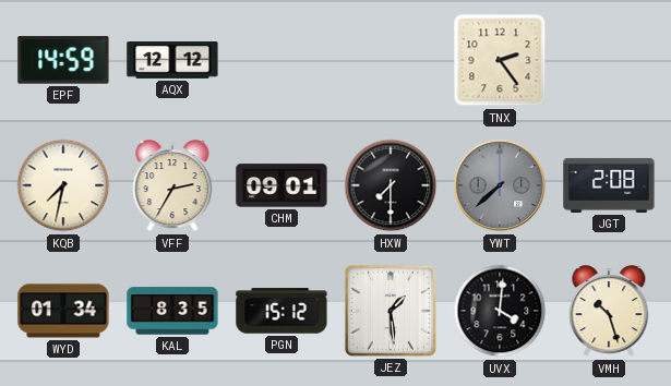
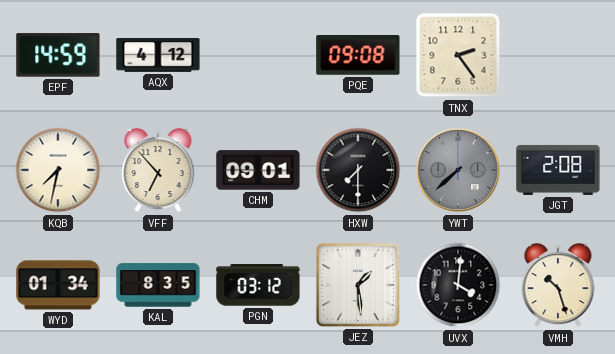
AQX: 12:12 -> 4:12
PQE: none -> 09:08
VFF: 2:35 -> 6:53
PGN: 15:12 -> 03:12
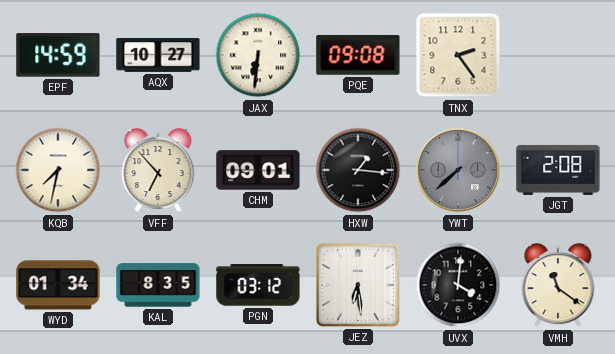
AQX: 4:12 -> 10:27
JAX: none -> 6:31
HXW: 7:30 -> 1:16
JEZ: 1:29 -> 6:29
VMH: 10:27 -> 11:21
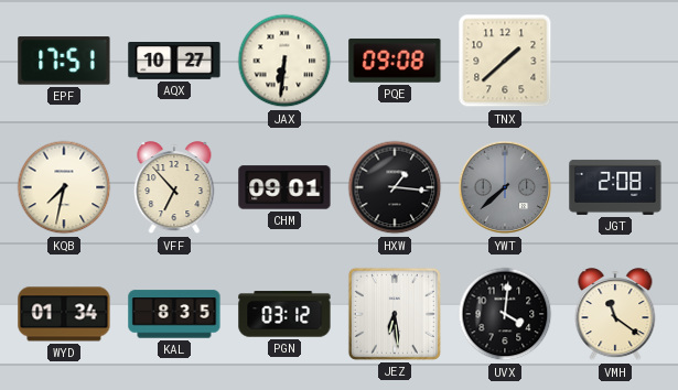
EPF: 14:59 -> 17:51
TNX: 2:24 -> 1:38
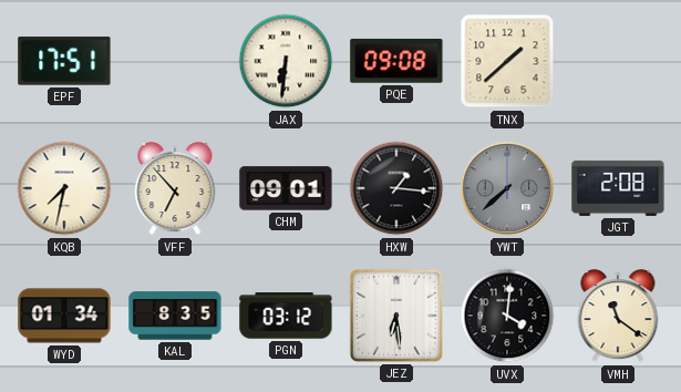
AQX: 10:27 -> none
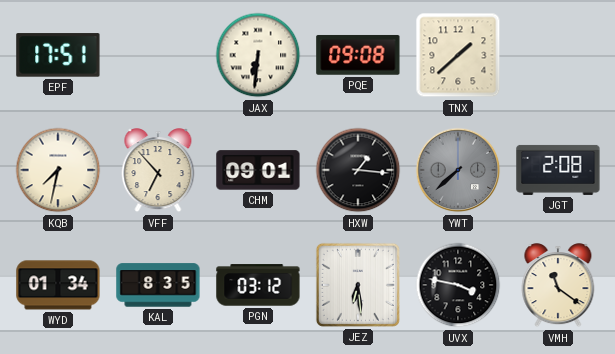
UVX: 4:01 -> 3:47
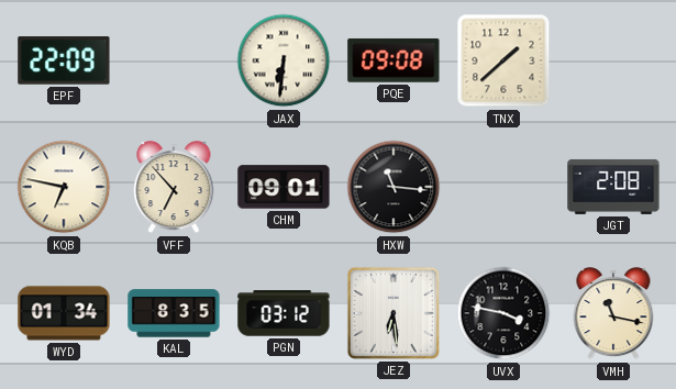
EPF: 17:51 -> 22:09
KQB: 7:32 -> 6:47
HXW: 1:16 -> 11:16
YWT: 7:38 -> none
VMH: 11:21 -> 11:17
